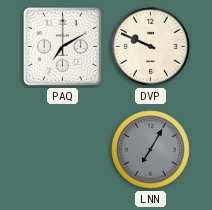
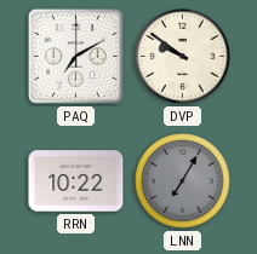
DVP: 9:49 -> 9:51
RRN: none -> 10:22
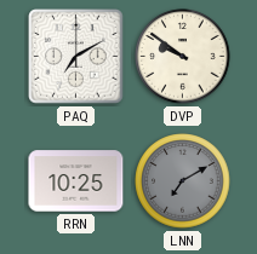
RRN: 10:22 -> 10:25
LNN: 7:05 -> 7:10
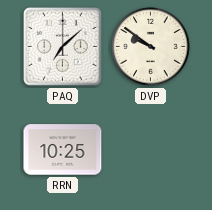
PAQ: 7:10 -> 7:08
LNN: 7:10 -> none
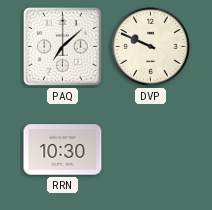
DVP: 9:51 -> 9:49
RRN: 10:25 -> 10:30
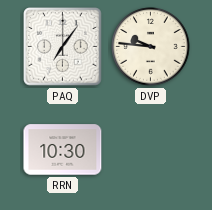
PAQ: 7:08 -> 7:06
DVP: 9:49 -> 9:46
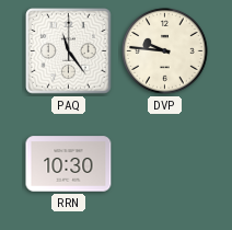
PAQ: 7:06 -> 11:24
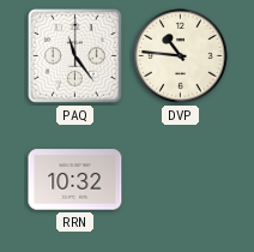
DVP: 9:46 -> 10:46
RRN: 10:30 -> 10:32
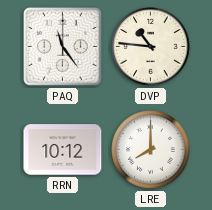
RRN: 10:32 -> 10:12
LRE: none -> 8:00
